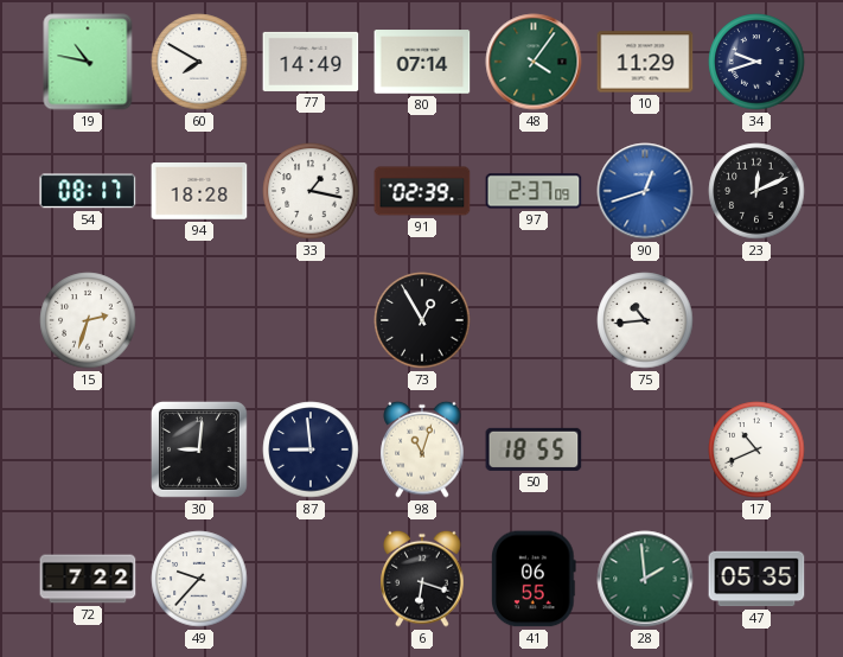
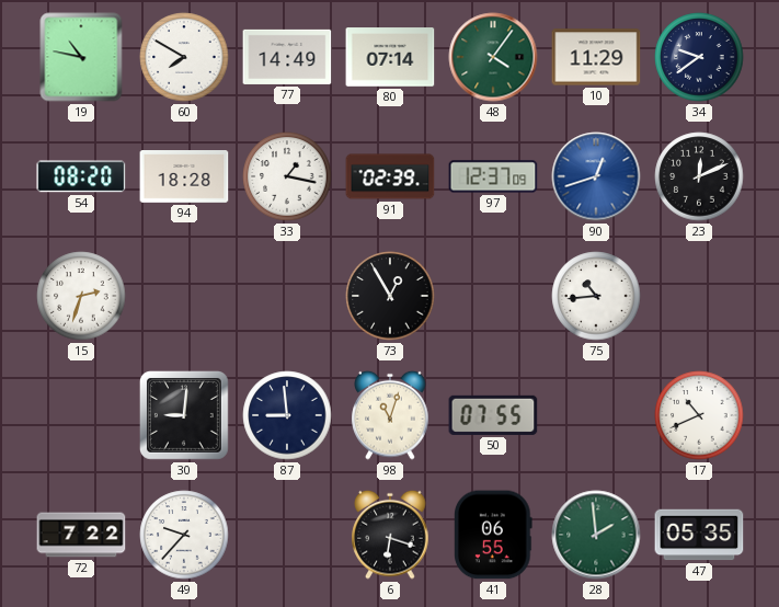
34: 9:42 -> 9:39
54: 08:17 -> 08:20
97: 2:37 -> 12:37
50: 18:55 -> 07:55
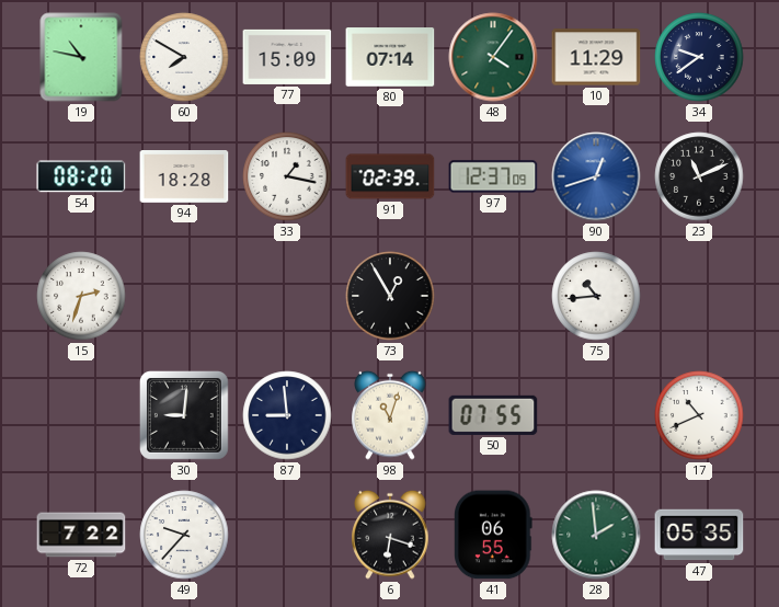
77: 14:49 -> 15:09
23: 12:11 -> 11:11
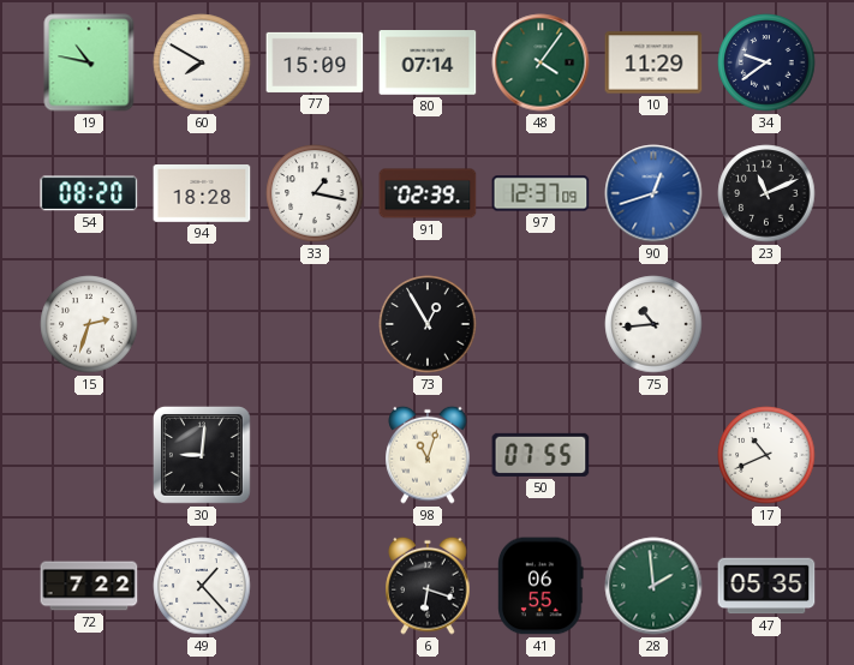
87: 8:59 -> none
49: 9:37 -> 1:23
